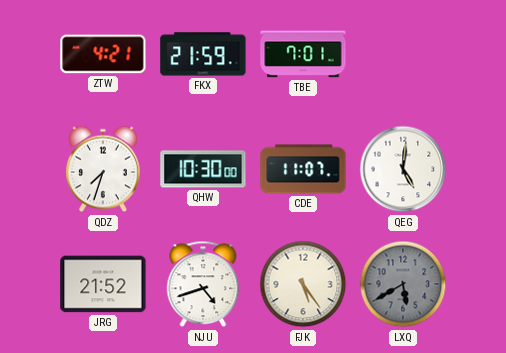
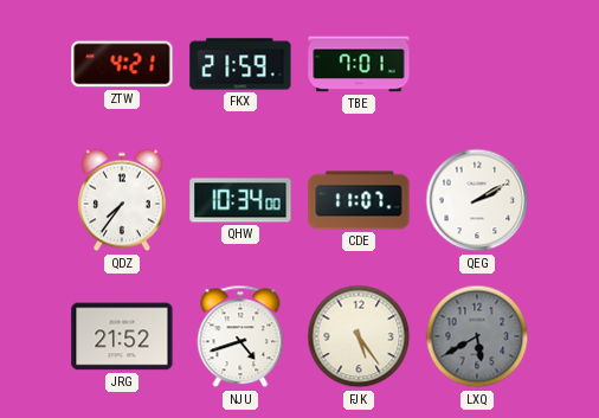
QDZ: 7:33 -> 7:36
QHW: 10:30 -> 10:34
QEG: 5:01 -> 2:10
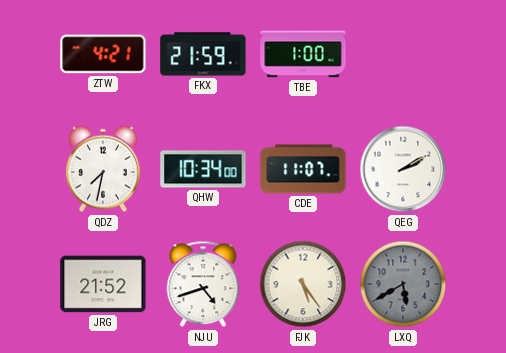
TBE: 7:01 -> 1:00
QDZ: 7:36 -> 7:32
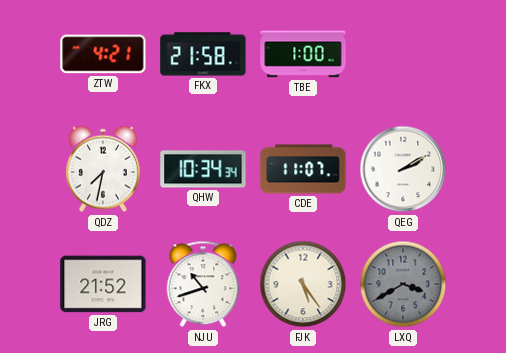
FKX: 21:59 -> 21:58
QHW: 10:34:00 -> 10:34:34
NJU: 4:42 -> 10:42
LXQ: 5:40 -> 3:40
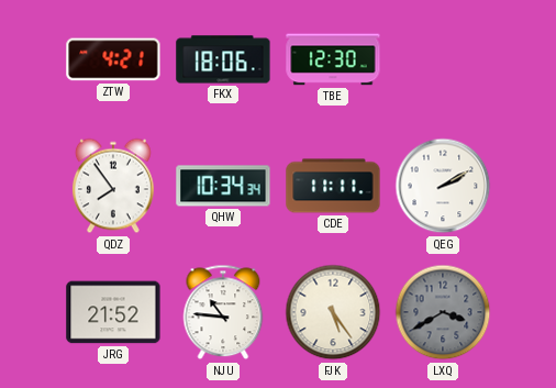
FKX: 21:58 -> 18:06
TBE: 1:00 -> 12:30
QDZ: 7:32 -> 7:54
CDE: 11:07 -> 11:11
NJU: 10:42 -> 10:46
